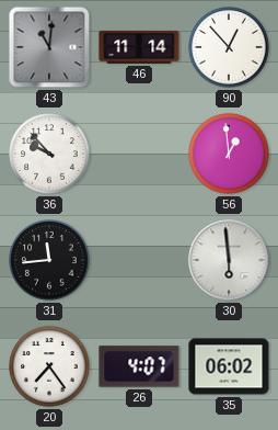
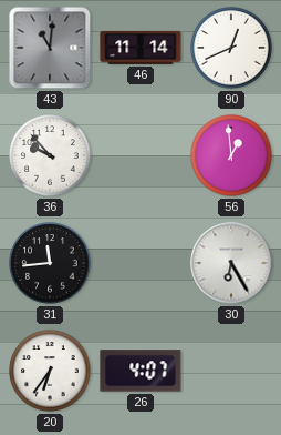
90: 12:53 -> 12:41
30: 5:59 -> 6:25
20: 7:24 -> 6:36
35: 06:02 -> none
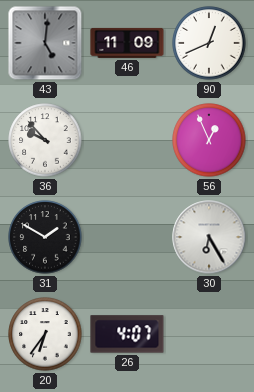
43: 11:01 -> 5:01
46: 11:14 -> 11:09
56: 12:59 -> 12:56
31: 11:44 -> 1:50
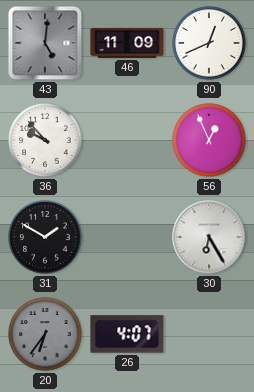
20 dial: white -> grey
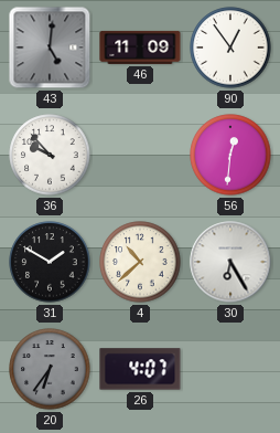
90: 12:41 -> 12:54
56: 12:56 -> 12:31
4: none -> 10:38
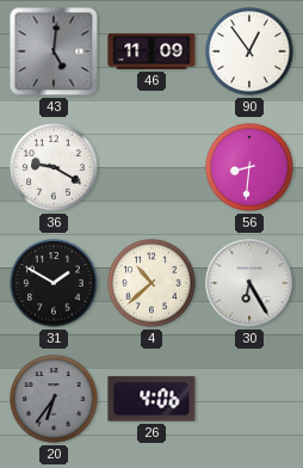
36: 9:53 -> 9:20
56: 12:31 -> 8:31
26: 4:07 -> 4:06
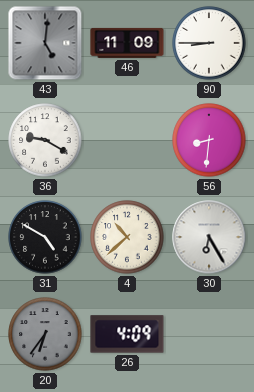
90: 12:54 -> 8:45
31: 1:50 -> 4:50
26: 4:06 -> 4:09
